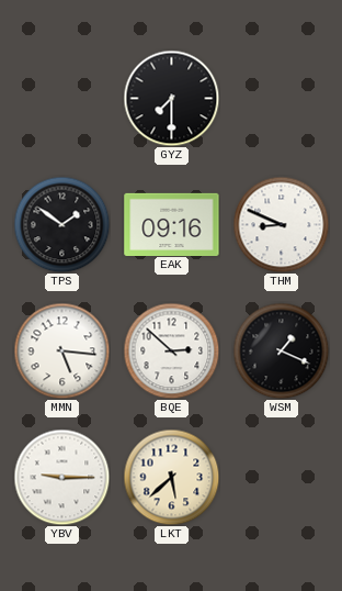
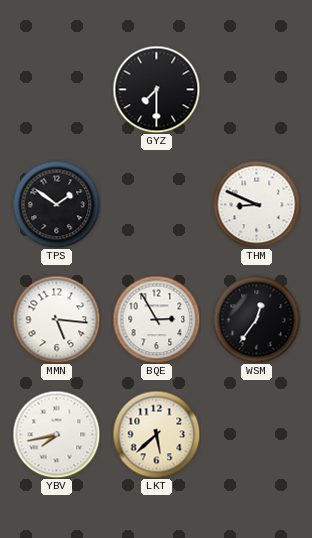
EAK: 09:16 -> none
BQE: 2:52 -> 2:55
WSM: 1:19 -> 12:36
YBV: 9:15 -> 7:43
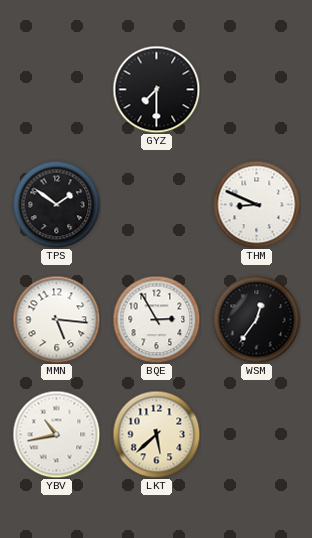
YBV: 7:43 -> 10:43
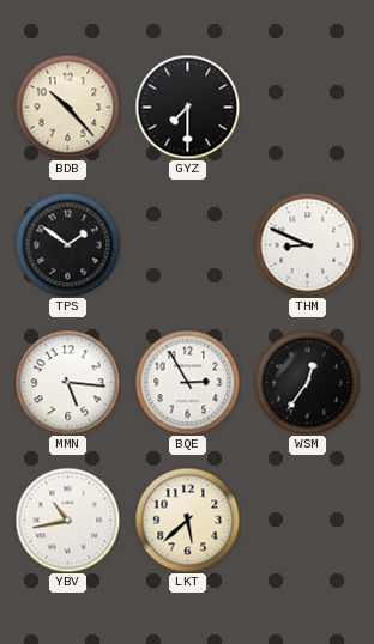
BDB: none -> 10:23
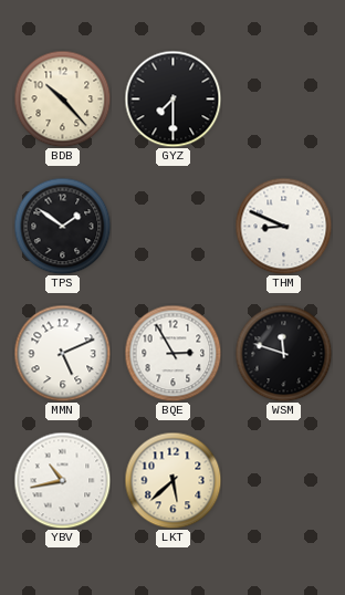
MMN: 5:16 -> 5:11
WSM: 12:36 -> 11:48
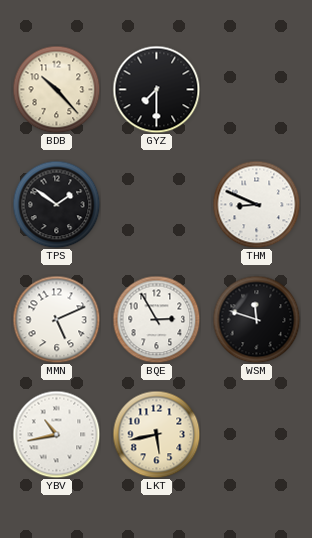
LKT: 5:38 -> 5:43
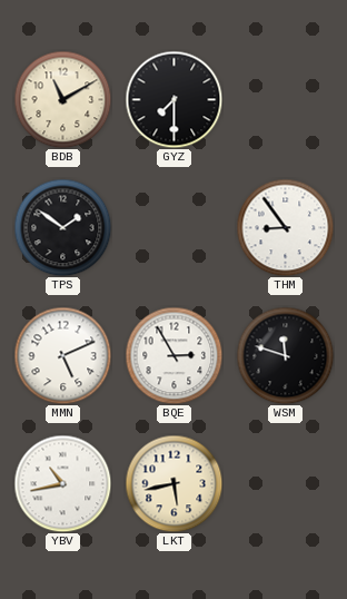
BDB: 10:23 -> 11:10
THM: 8:49 -> 8:54
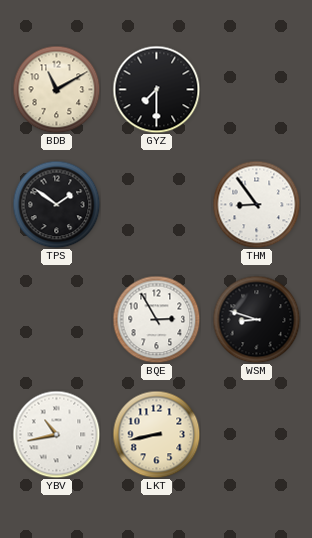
MMN: 5:11 -> none
WSM: 11:48 -> 8:48
LKT: 5:43 -> 8:43
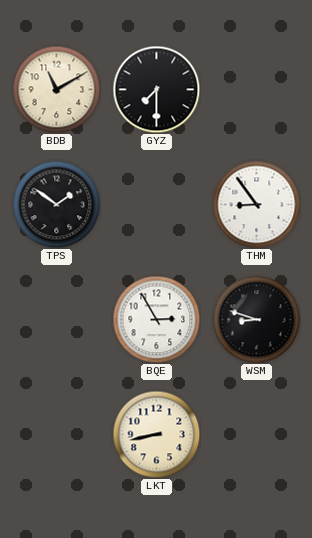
YBV: 10:43 -> none
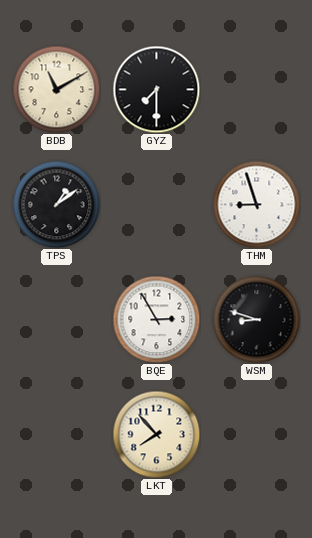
TPS: 1:51 -> 1:09
THM: 8:54 -> 8:57
LKT: 8:43 -> 7:53
